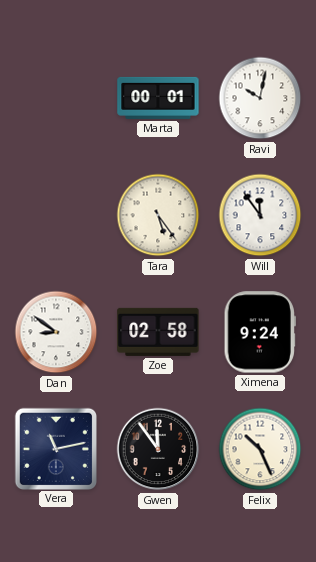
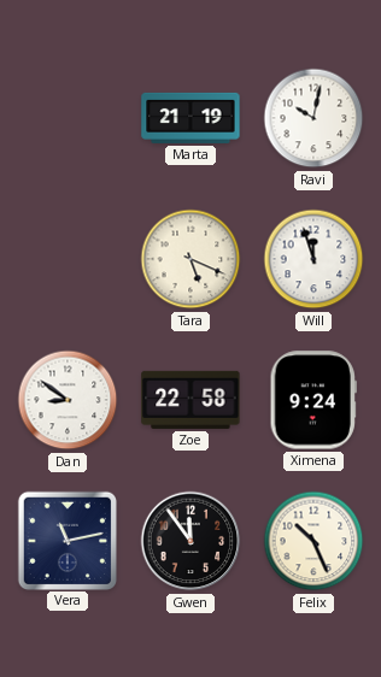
Marta: 00:01 -> 21:19
Tara: 5:24 -> 5:19
Will: 11:54 -> 11:57
Zoe: 02:58 -> 22:58
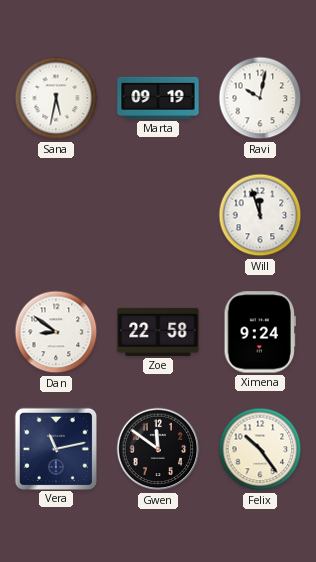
Sana: none -> 5:32
Marta: 21:19 -> 09:19
Tara: 5:19 -> none
Gwen: 11:54 -> 11:51
Felix: 10:26 -> 10:24
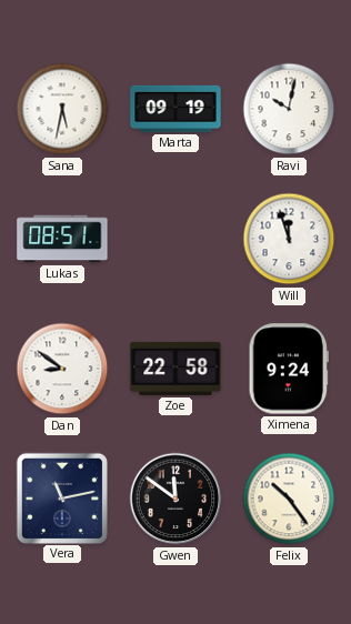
Lukas: none -> 08:51
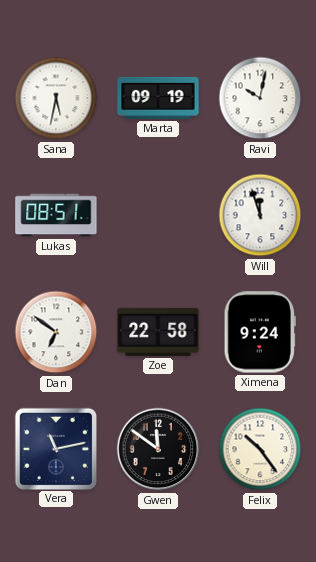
Dan: 8:51 -> 6:51
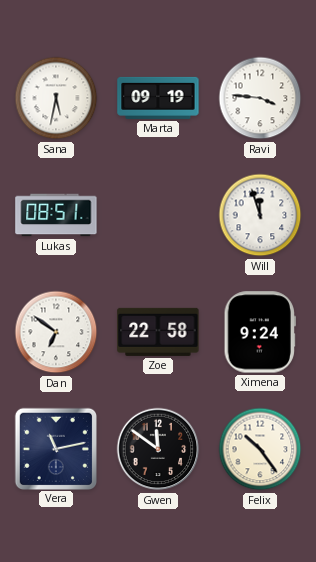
Ravi: 10:02 -> 3:46
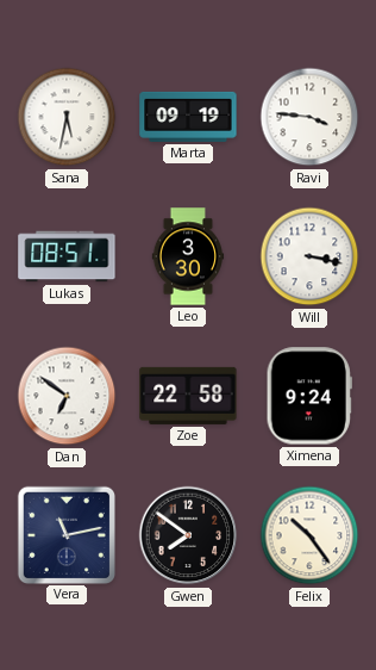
Leo: none -> 3:30
Will: 11:57 -> 3:17
Gwen: 11:51 -> 7:51
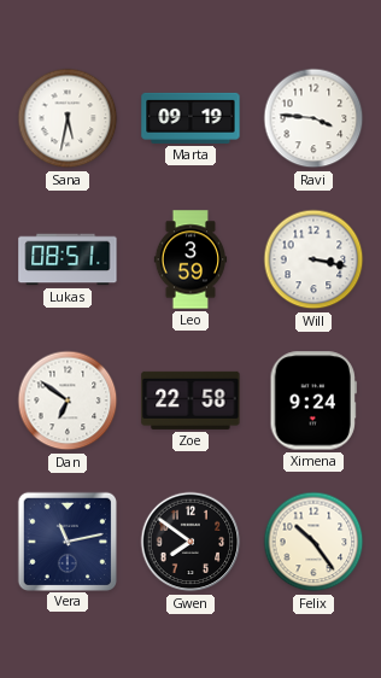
Leo: 3:30 -> 3:59
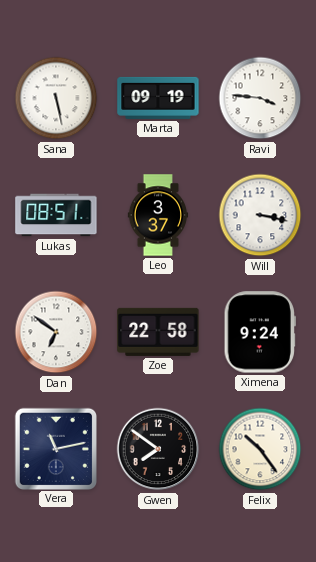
Sana: 5:32 -> 5:28
Leo: 3:59 -> 3:37
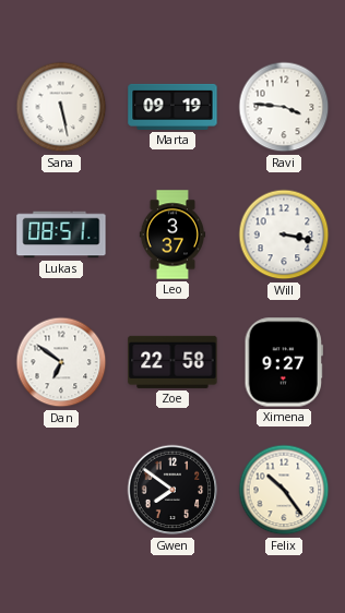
Ximena: 9:24 -> 9:27
Vera: 11:13 -> none
